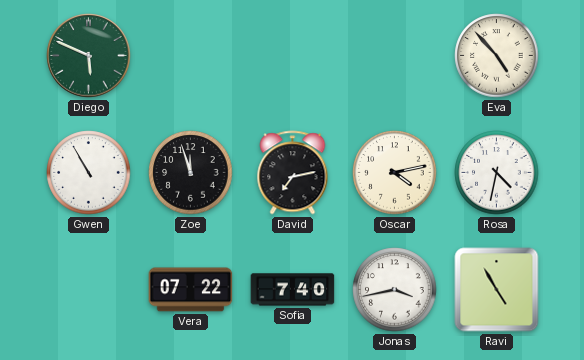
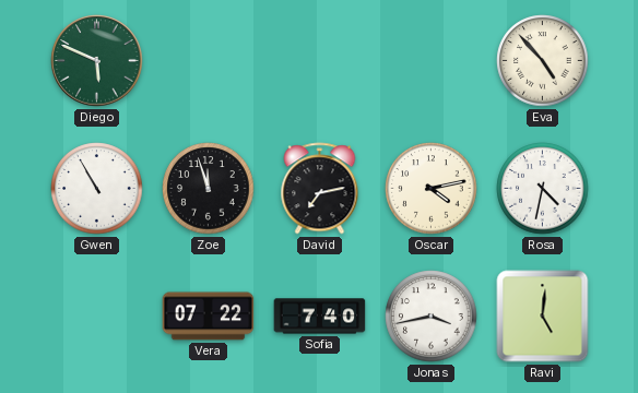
Ravi: 4:55 -> 5:01
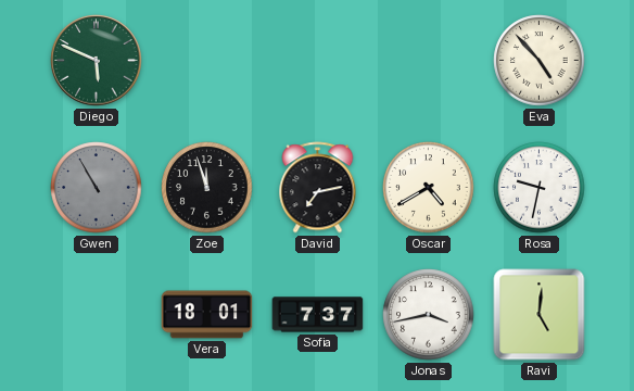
Gwen dial: white -> grey
Oscar: 4:13 -> 4:40
Rosa: 4:32 -> 9:32
Vera: 07:22 -> 18:01
Sofia: 7:40 -> 7:37
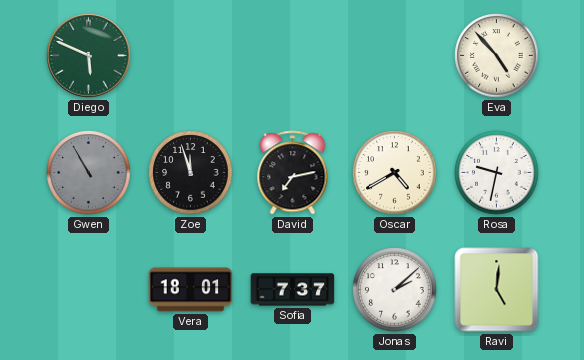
Jonas: 3:43 -> 2:08
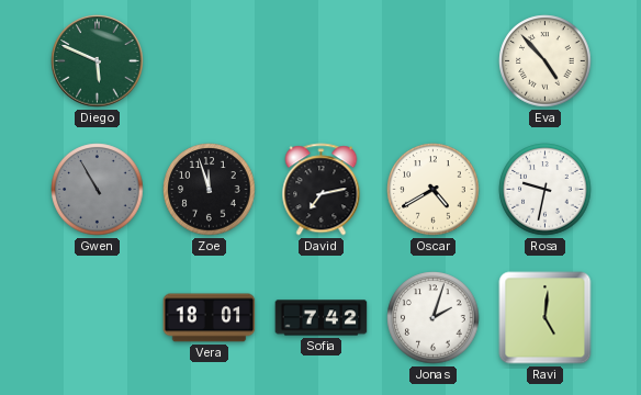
Sofia: 7:37 -> 7:42
Jonas: 2:08 -> 2:03
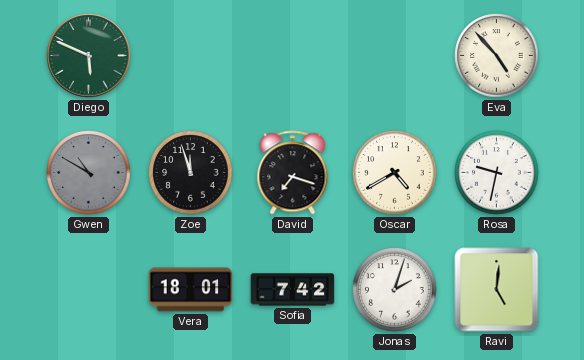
Gwen: 10:55 -> 10:50
David: 7:13 -> 7:18
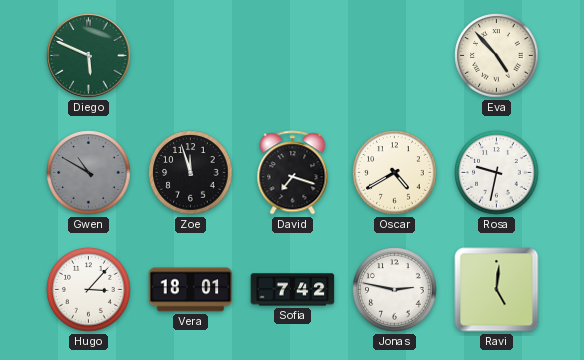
Hugo: none -> 3:07
Jonas: 2:03 -> 2:47
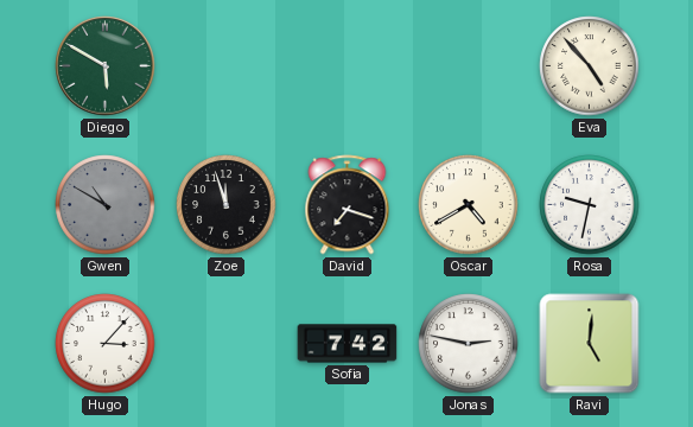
Diego: 5:49 -> 5:50
Vera: 18:01 -> none
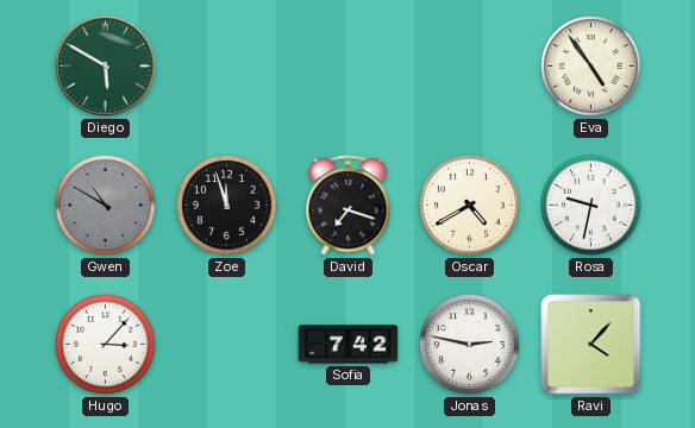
Eva: 4:53 -> 4:54
Ravi: 5:01 -> 4:07
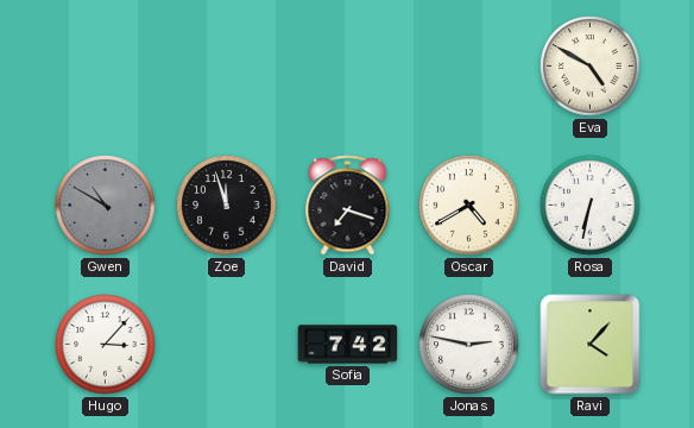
Diego: 5:50 -> none
Eva: 4:54 -> 4:50
Rosa: 9:32 -> 6:32
